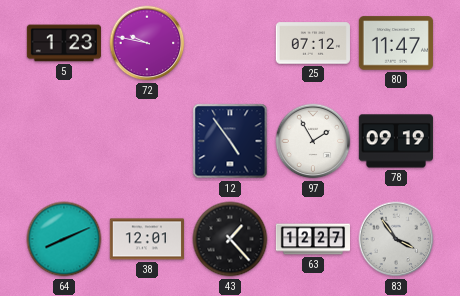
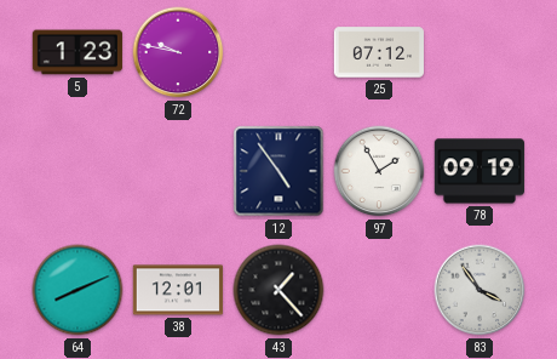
80: 11:47 -> none
63: 12:27 -> none
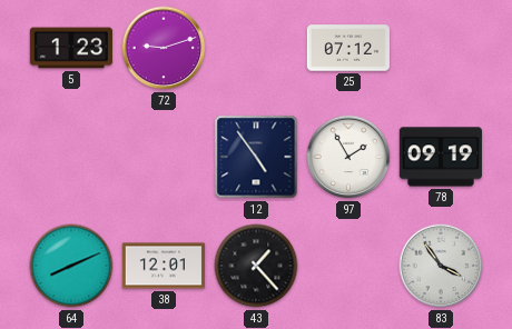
72: 9:47 -> 9:12
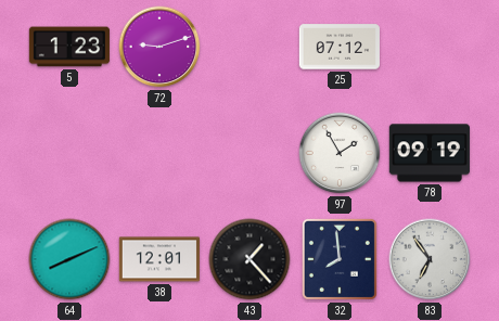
12: 4:54 -> none
32: none -> 7:59
83: 3:54 -> 6:54
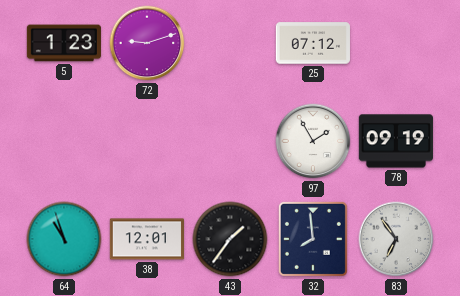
64: 8:11 -> 10:57
43: 1:23 -> 1:36
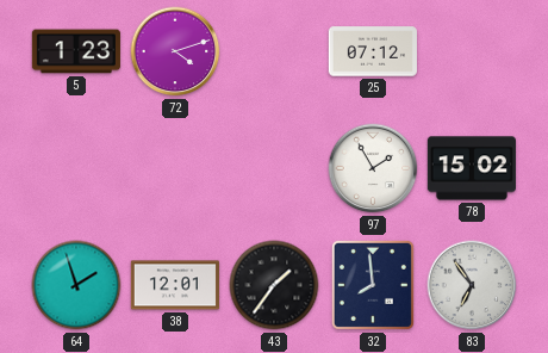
72: 9:12 -> 4:12
78: 09:19 -> 15:02
64: 10:57 -> 1:57
